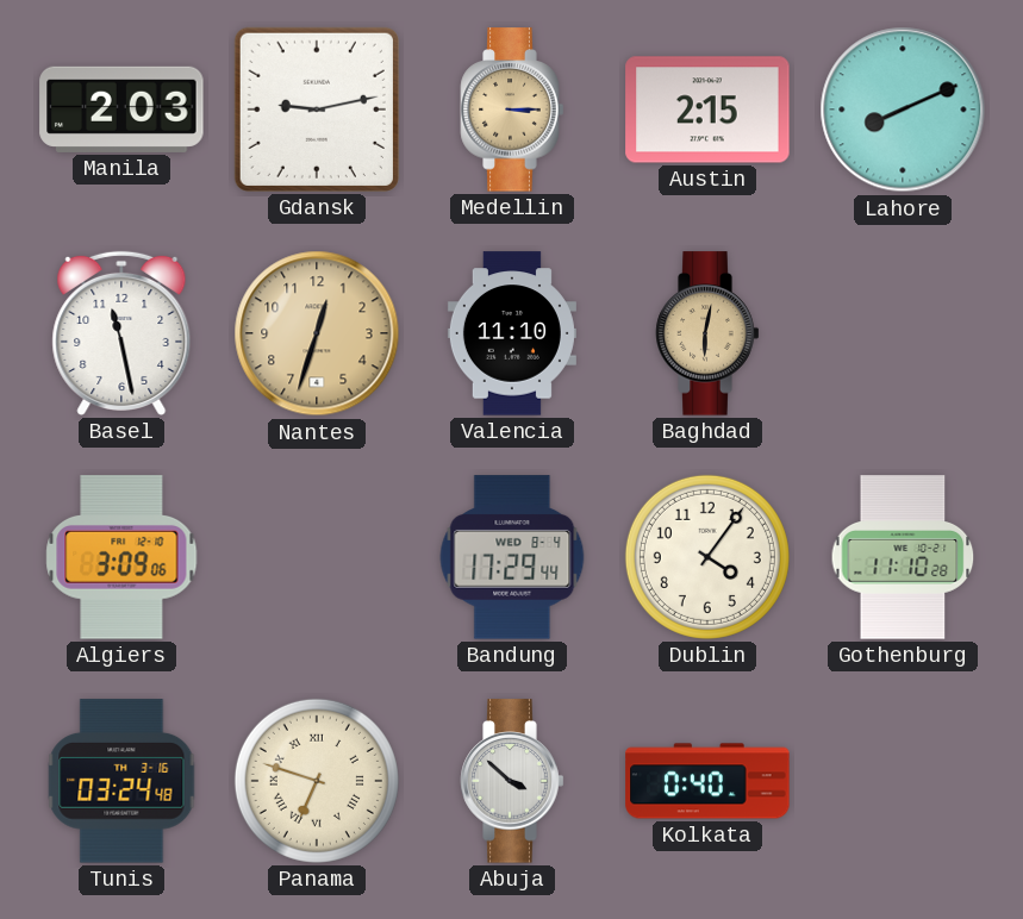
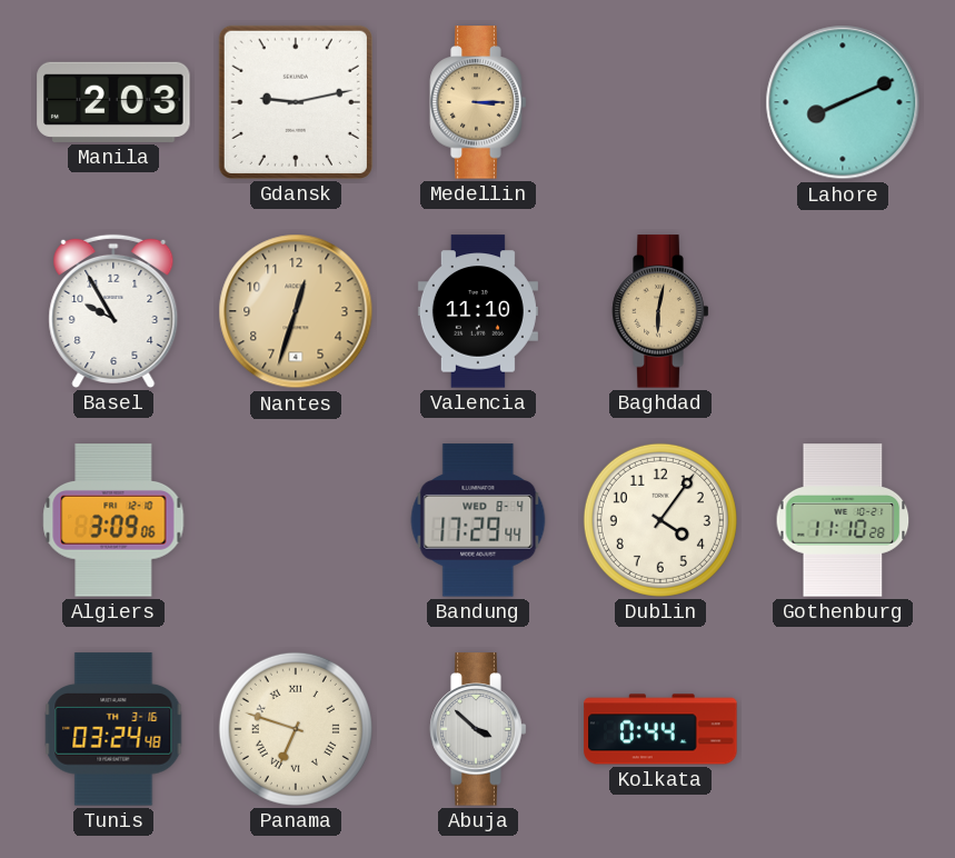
Austin: 2:15 -> none
Basel: 11:28 -> 9:55
Kolkata: 0:40 -> 0:44
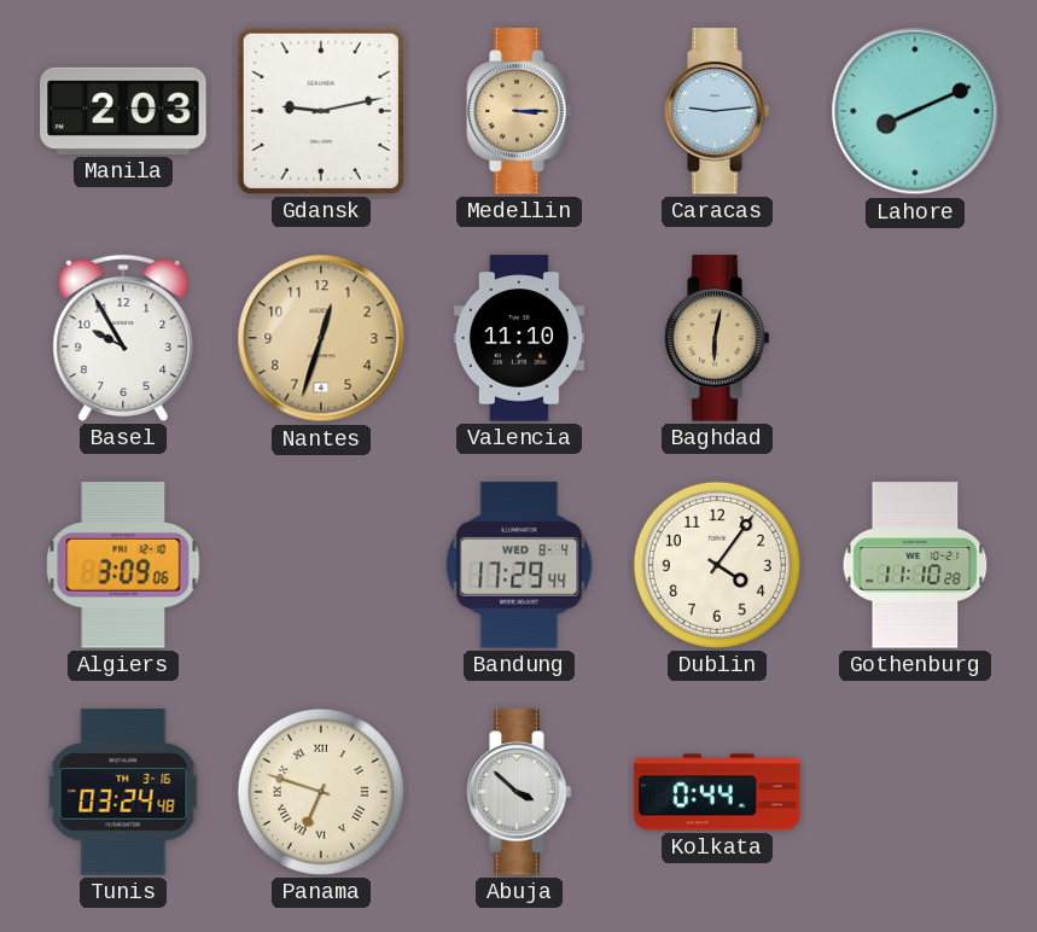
Caracas: none -> 9:14
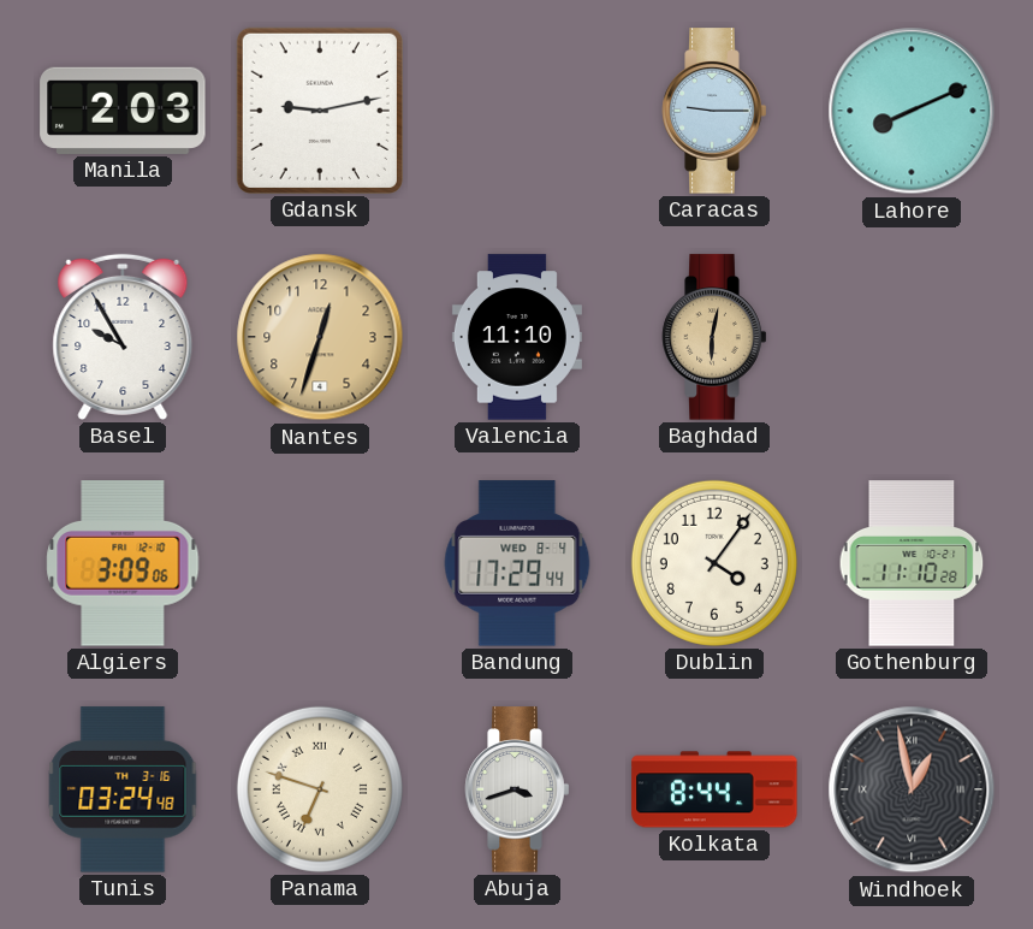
Medellin: 3:15 -> none
Caracas: 9:14 -> 9:15
Abuja: 3:52 -> 3:42
Kolkata: 0:44 -> 8:44
Windhoek: none -> 12:58
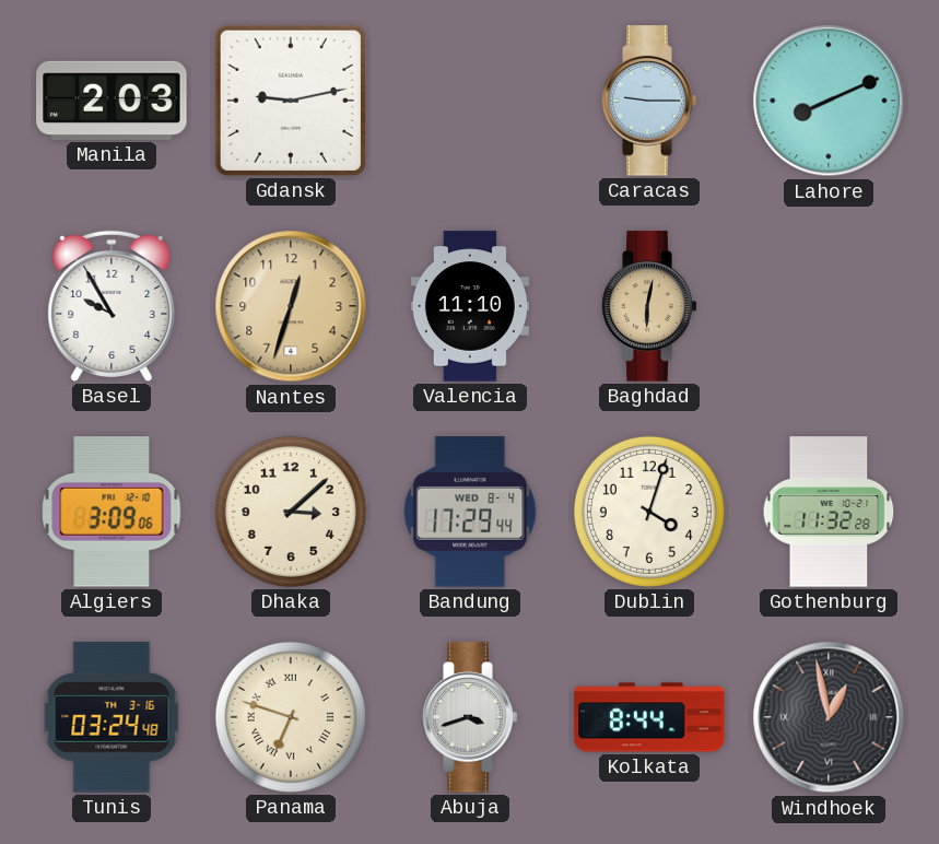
Dhaka: none -> 3:08
Dublin: 4:06 -> 4:03
Gothenburg: 11:10 -> 11:32
